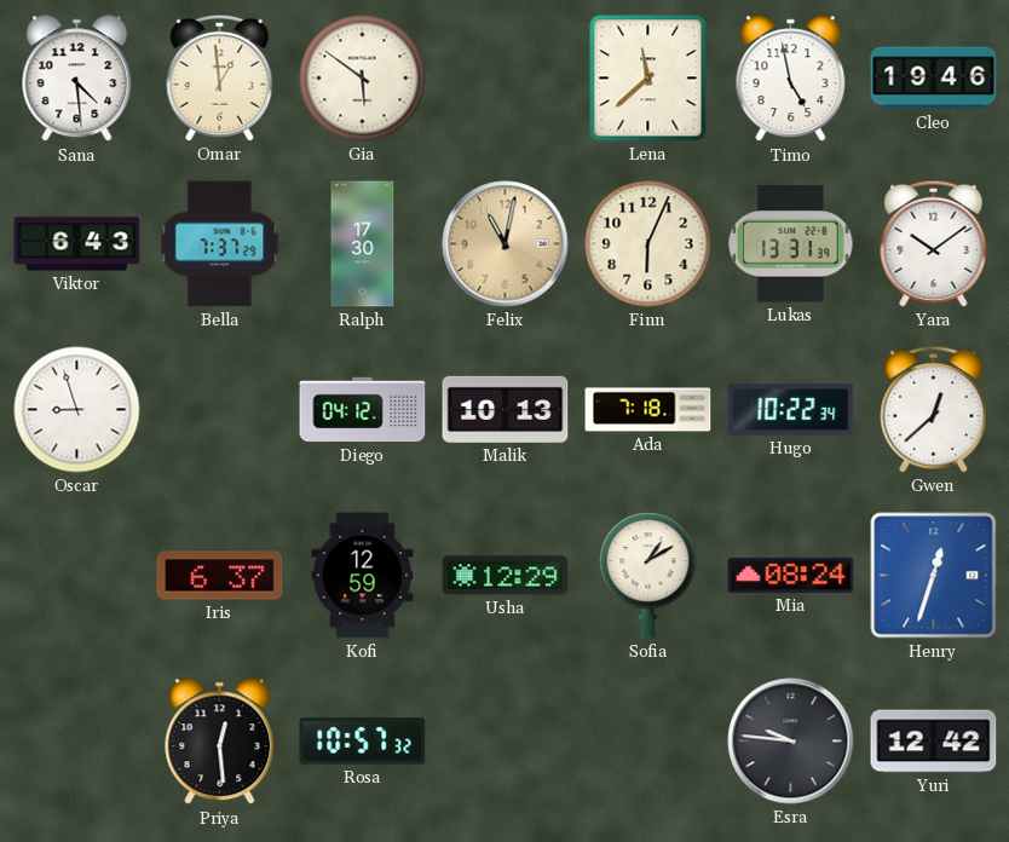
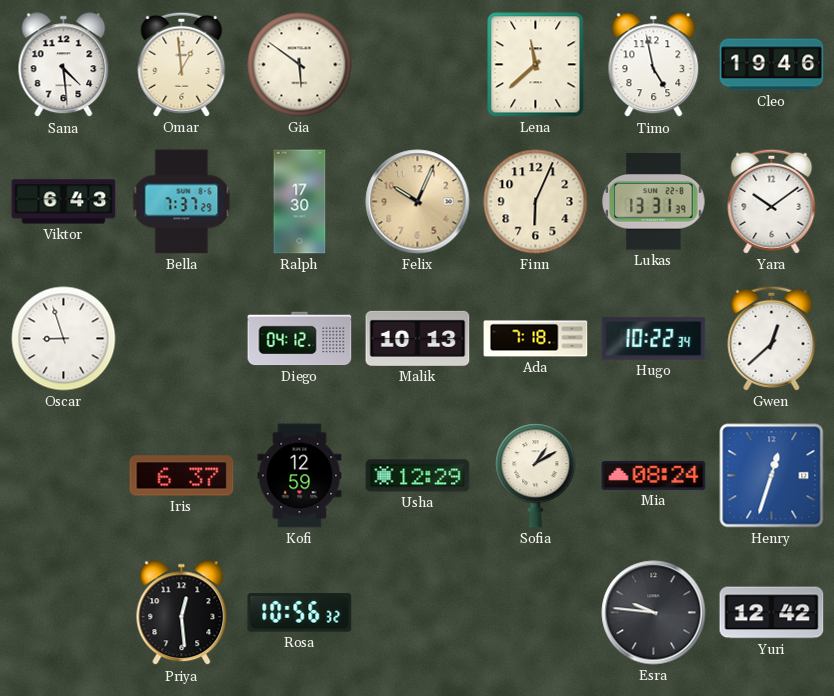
Felix: 11:02 -> 10:04
Rosa: 10:57 -> 10:56
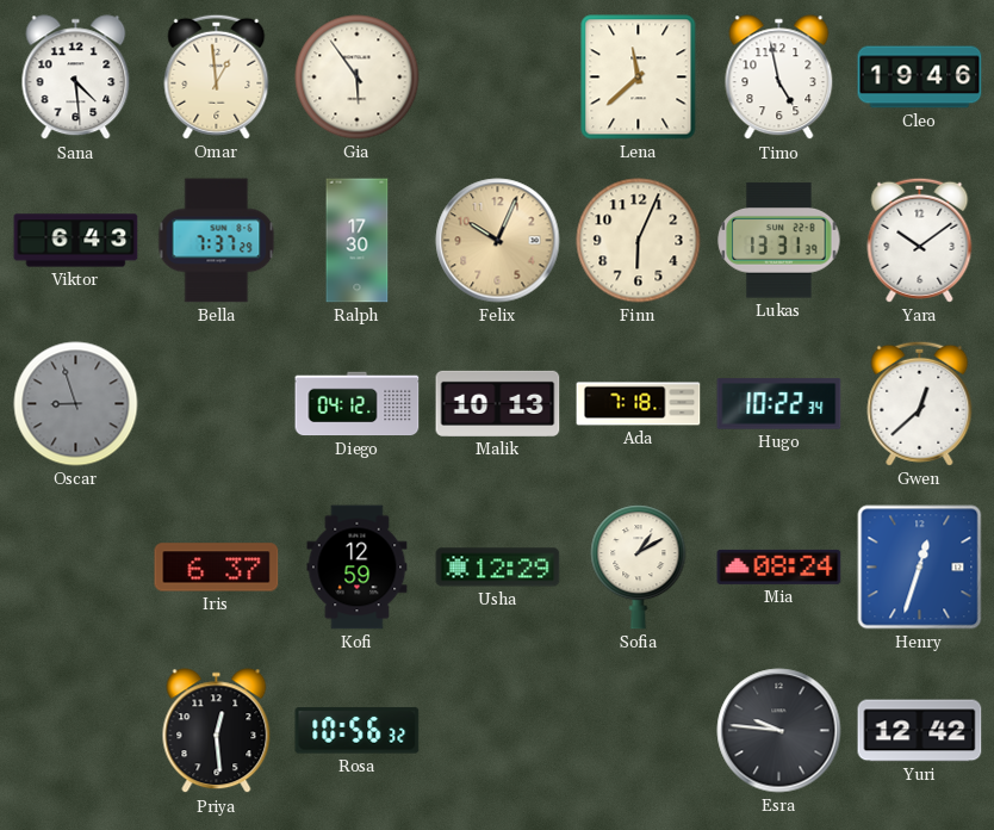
Gia: 5:51 -> 5:54
Oscar dial: white -> grey
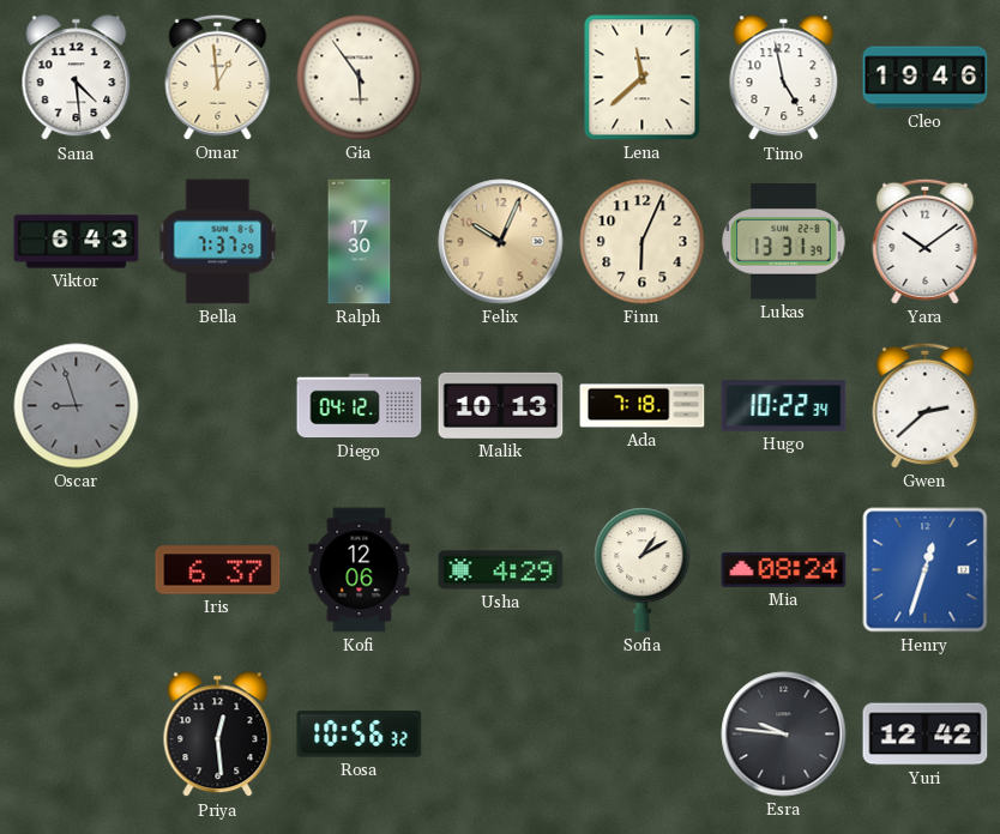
Gwen: 12:38 -> 2:38
Kofi: 12:59 -> 12:06
Usha: 12:29 -> 4:29
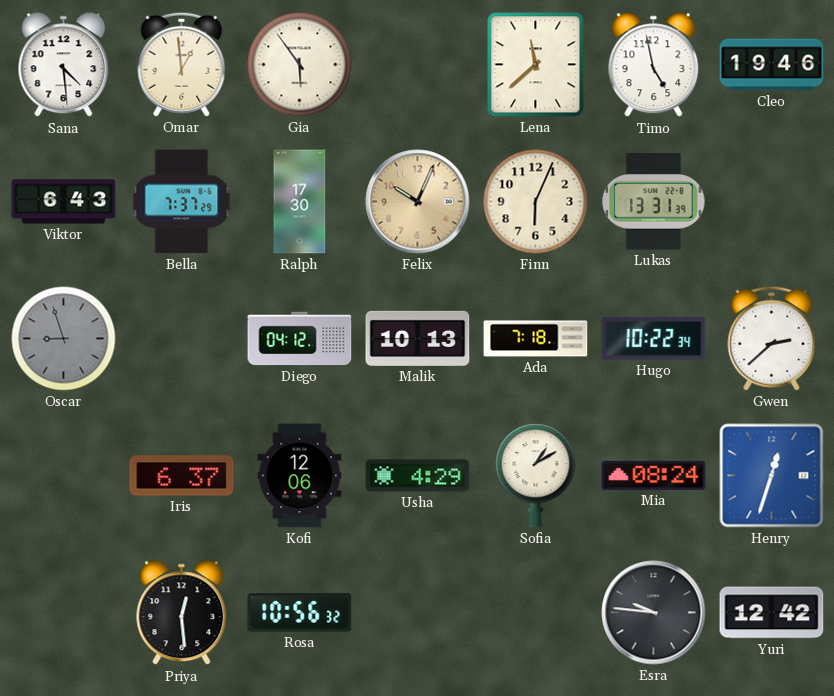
Yara: 10:09 -> none
